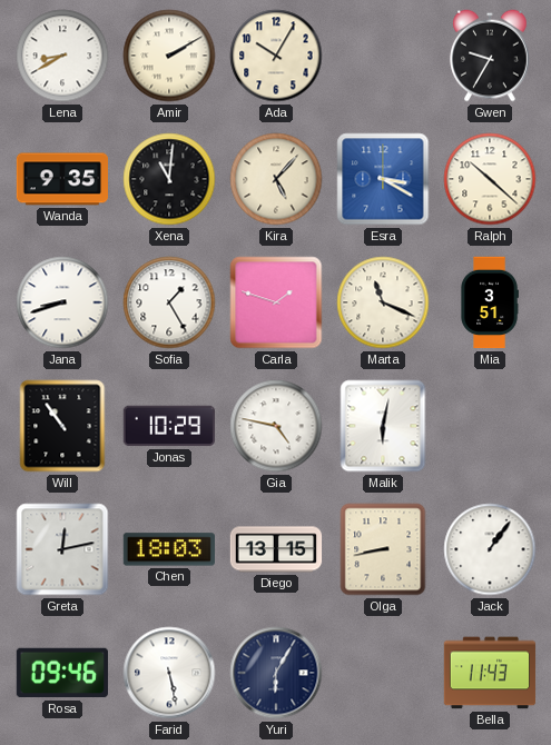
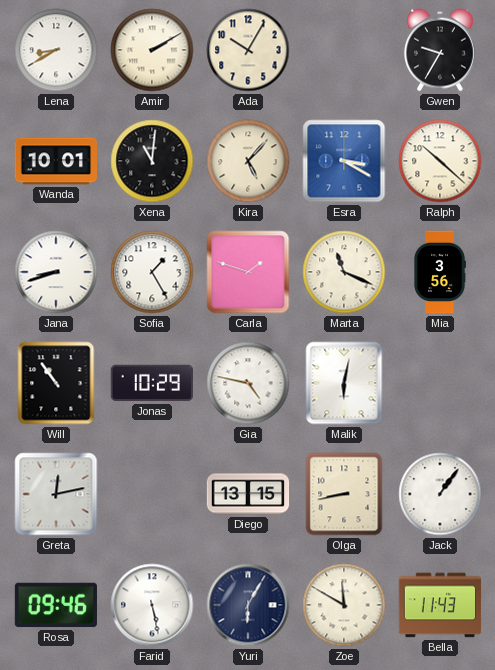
Wanda: 9:35 -> 10:01
Mia: 3:51 -> 3:56
Chen: 18:03 -> none
Zoe: none -> 11:50
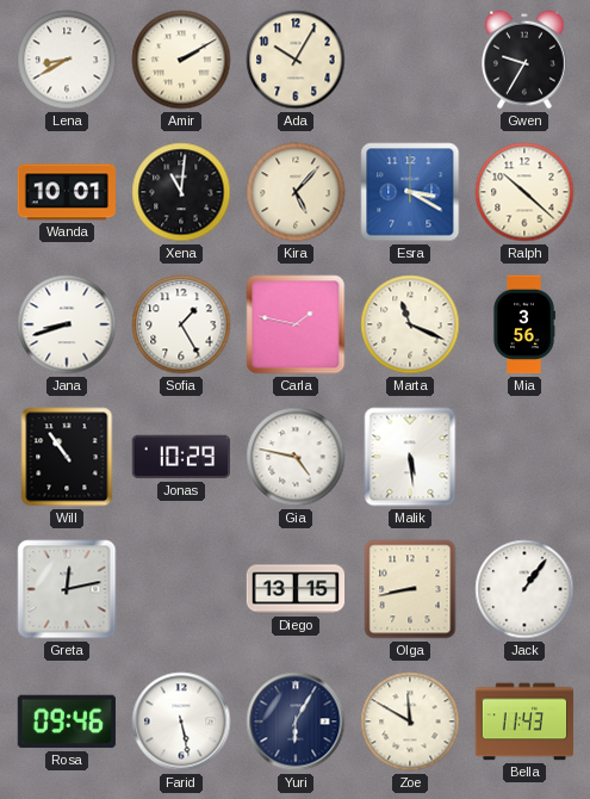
Carla: 1:48 -> 1:47
Malik: 6:02 -> 5:29
